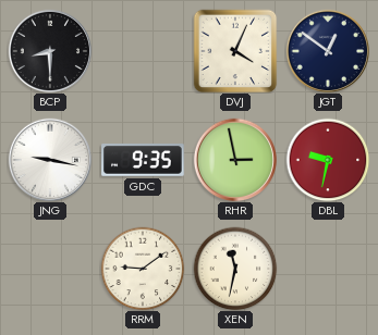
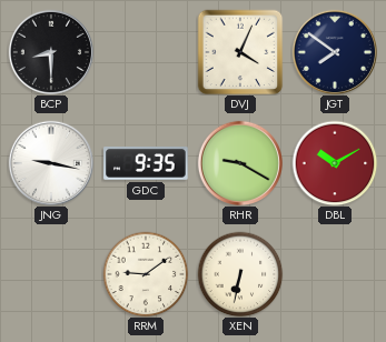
JGT: 12:51 -> 7:51
RHR: 2:58 -> 9:20
DBL: 9:32 -> 10:10
XEN: 11:32 -> 6:32
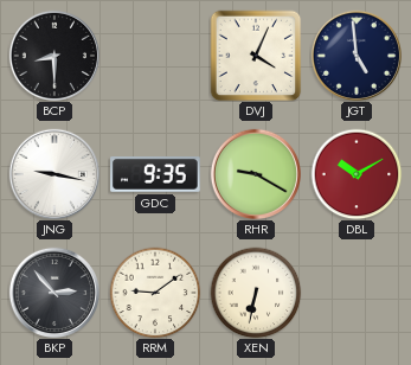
JGT: 7:51 -> 4:59
BKP: none -> 2:53
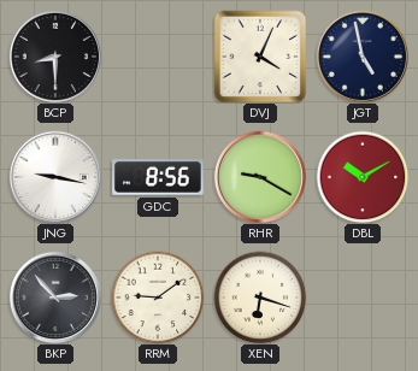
JGT: 4:59 -> 4:58
GDC: 9:35 -> 8:56
XEN: 6:32 -> 6:18
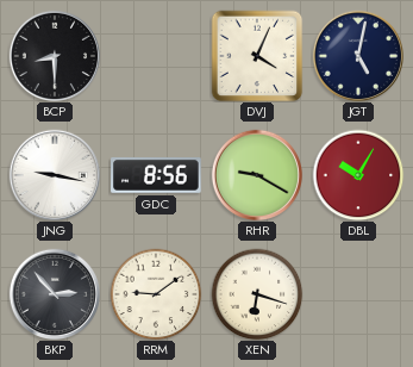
JGT: 4:58 -> 5:02
DBL: 10:10 -> 10:05
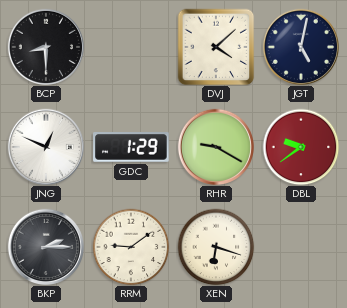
DVJ: 4:04 -> 4:08
JNG: 9:17 -> 12:49
GDC: 8:56 -> 1:29
DBL: 10:05 -> 9:39
BKP: 2:53 -> 2:15
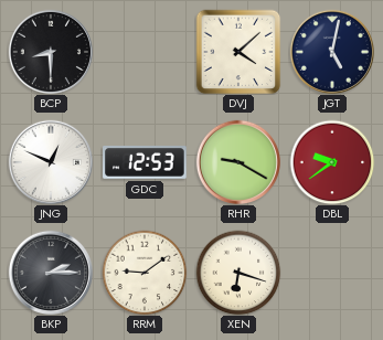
GDC: 1:29 -> 12:53
